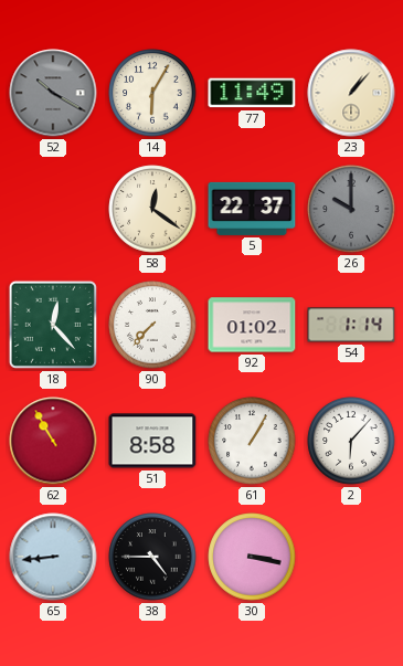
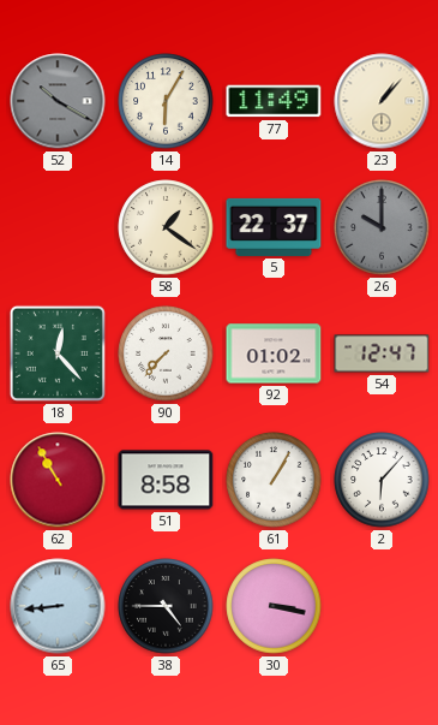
58: 12:21 -> 1:21
54: 1:14 -> 12:47
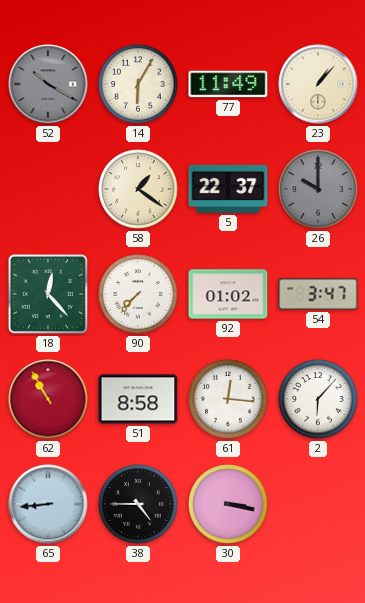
54: 12:47 -> 3:47
61: 1:05 -> 12:16
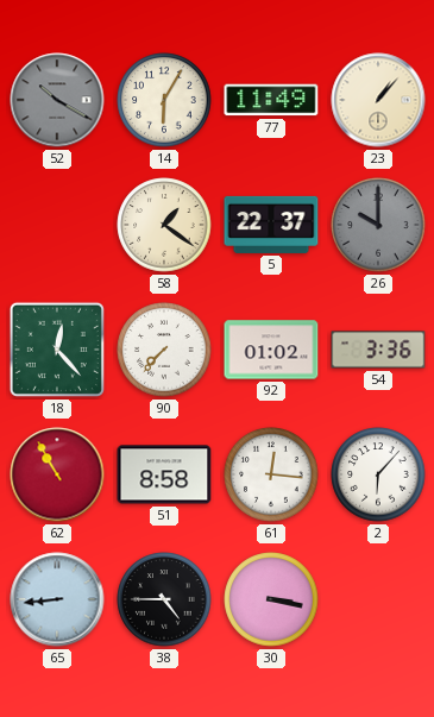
54: 3:47 -> 3:36
